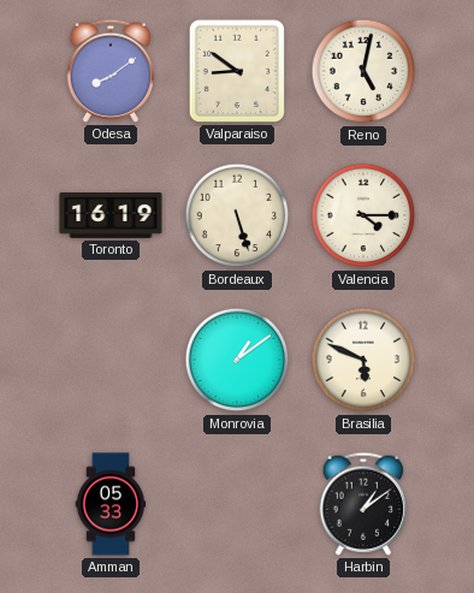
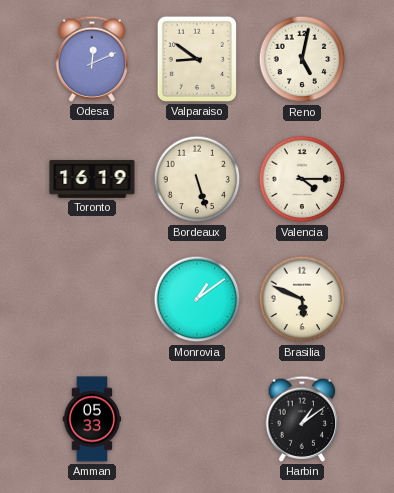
Odesa: 8:09 -> 12:11
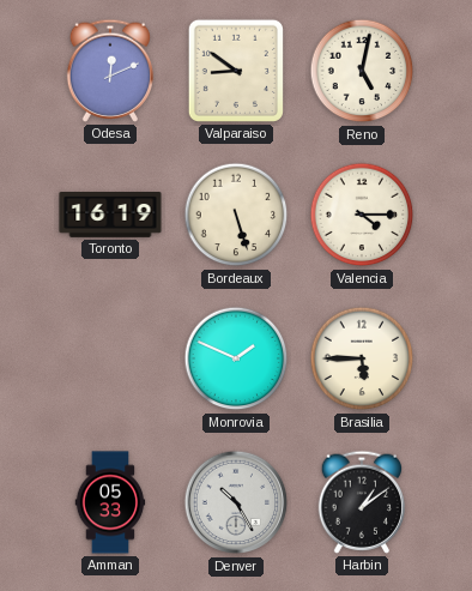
Monrovia: 1:09 -> 1:49
Brasilia: 5:49 -> 5:45
Denver: none -> 10:25
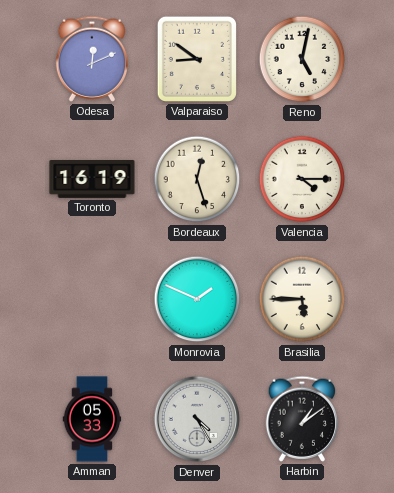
Bordeaux: 5:27 -> 12:27
Denver: 10:25 -> 4:25
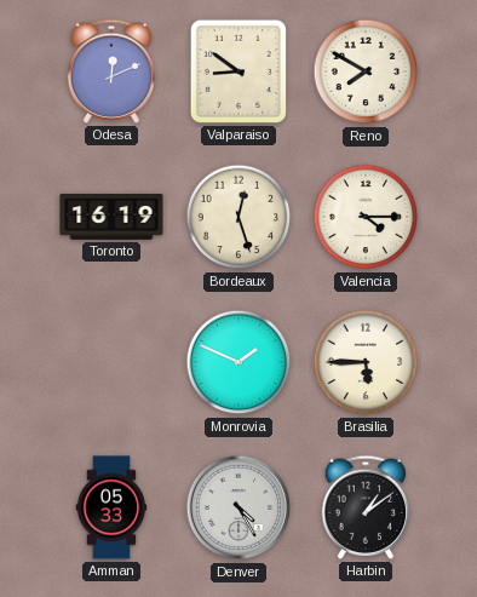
Reno: 5:02 -> 7:50
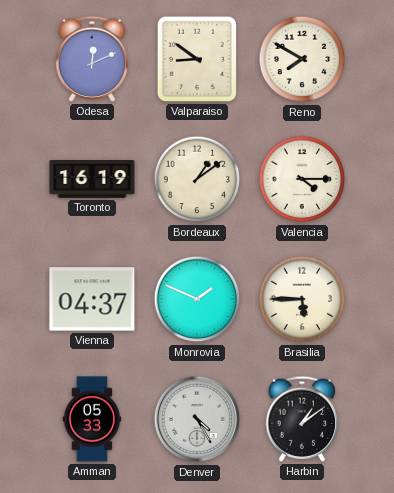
Bordeaux: 12:27 -> 1:09
Vienna: none -> 04:37
